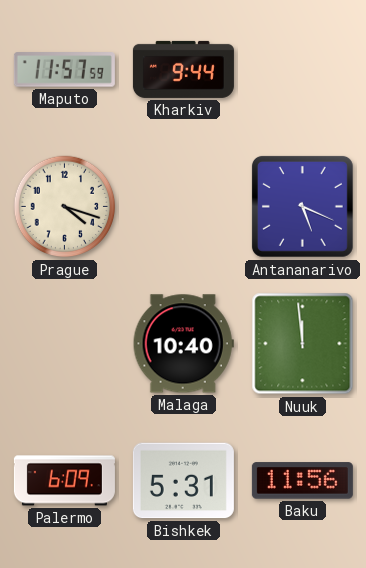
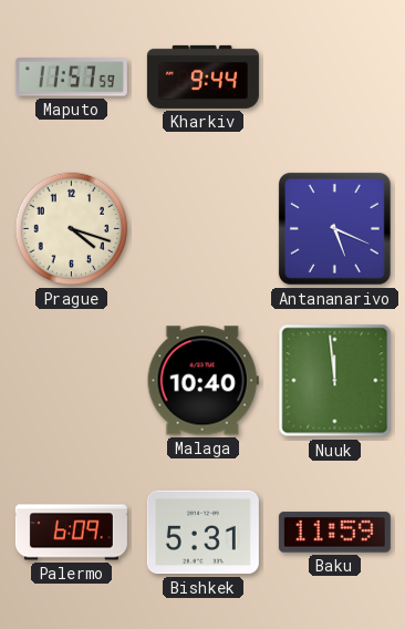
Baku: 11:56 -> 11:59
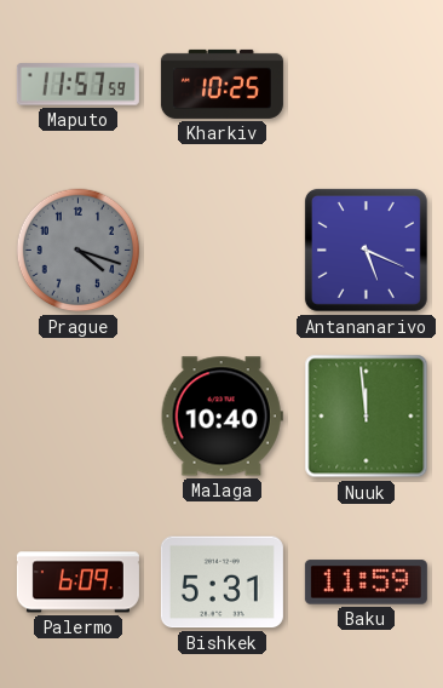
Kharkiv: 9:44 -> 10:25
Prague dial: cream -> grey
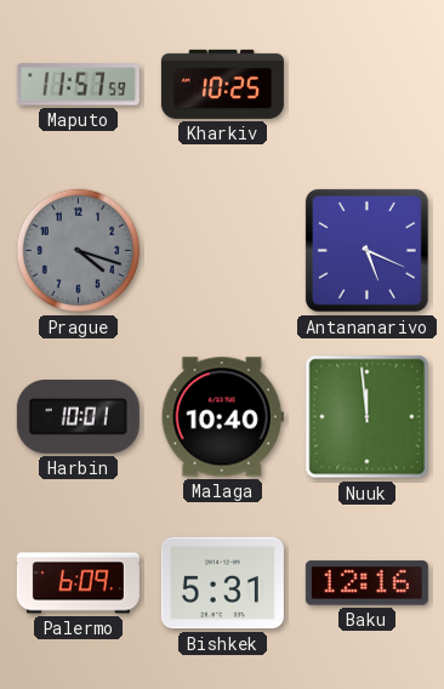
Harbin: none -> 10:01
Baku: 11:59 -> 12:16
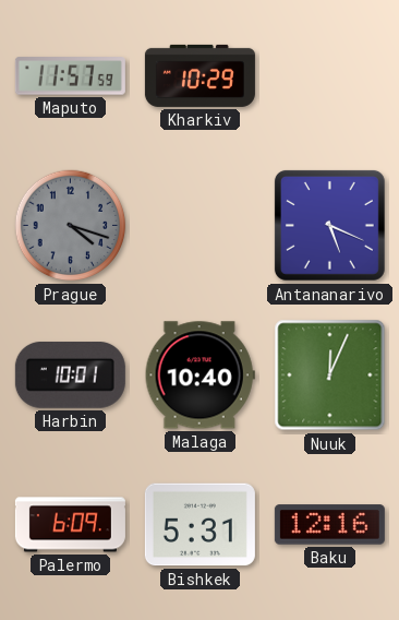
Kharkiv: 10:25 -> 10:29
Nuuk: 11:59 -> 12:04
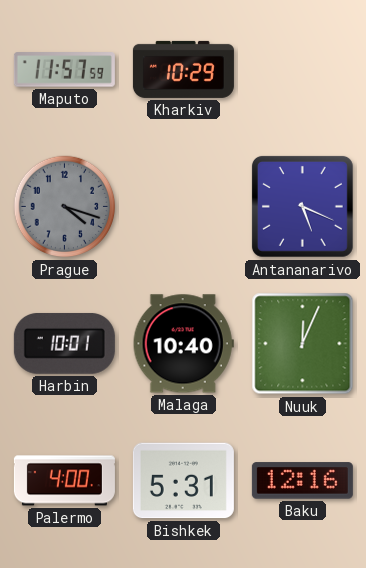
Palermo: 6:09 -> 4:00
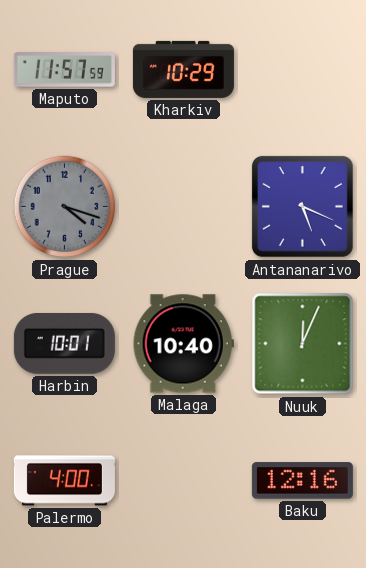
Bishkek: 5:31 -> none
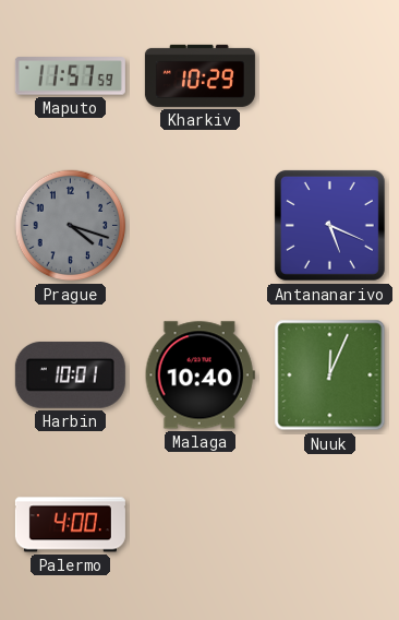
Baku: 12:16 -> none
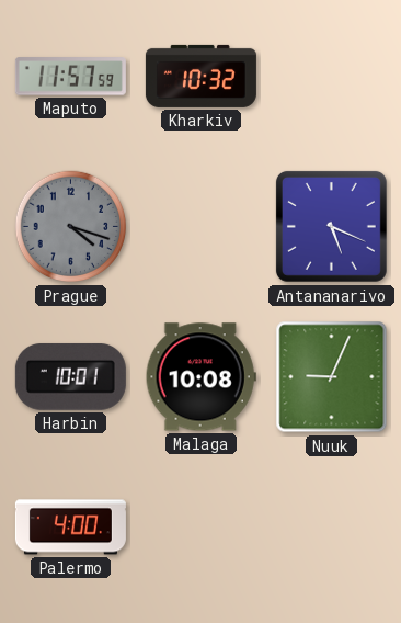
Kharkiv: 10:29 -> 10:32
Malaga: 10:40 -> 10:08
Nuuk: 12:04 -> 9:04
